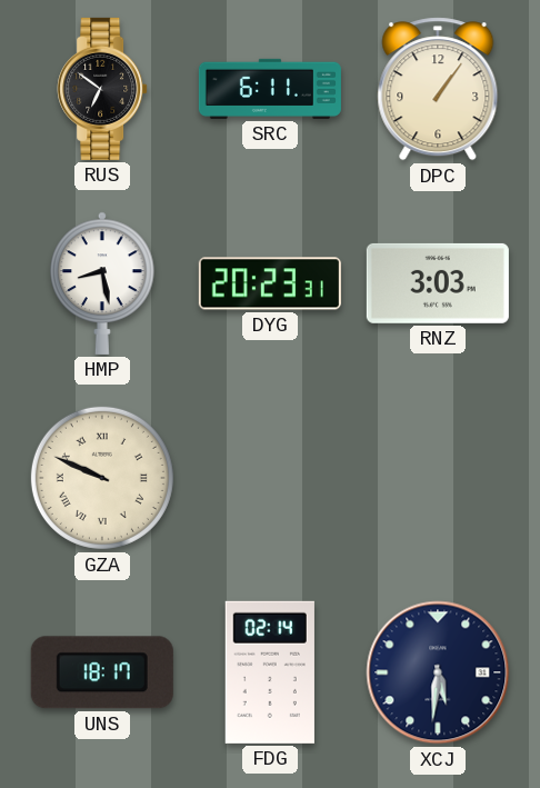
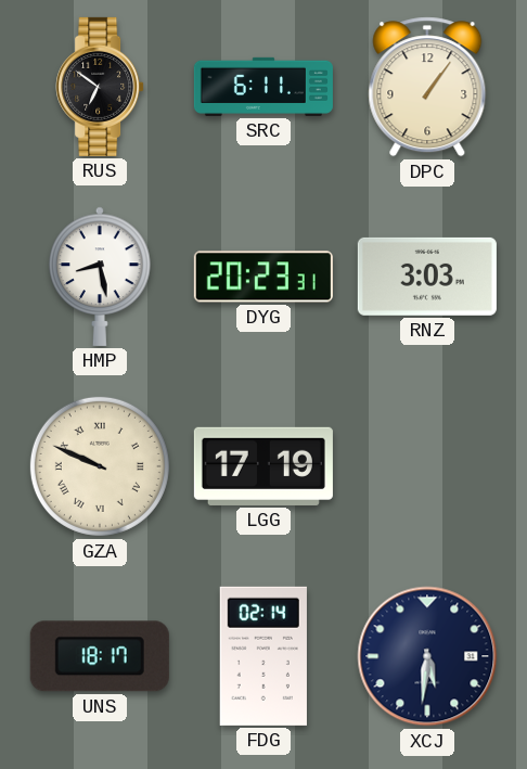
LGG: none -> 17:19
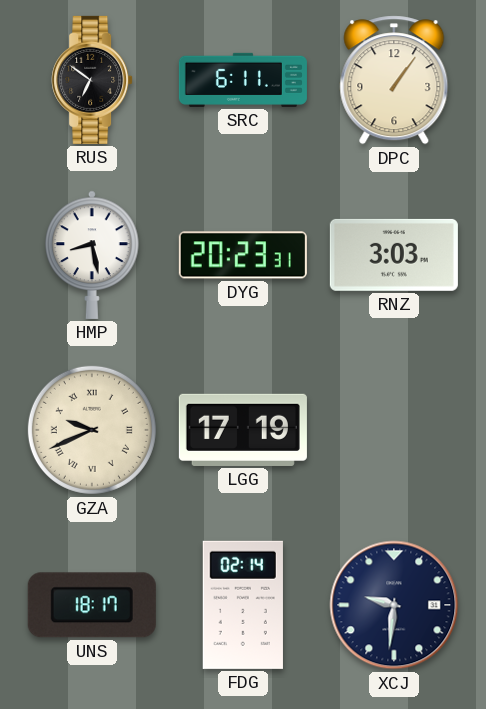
GZA: 9:49 -> 9:41
XCJ: 5:31 -> 9:31
